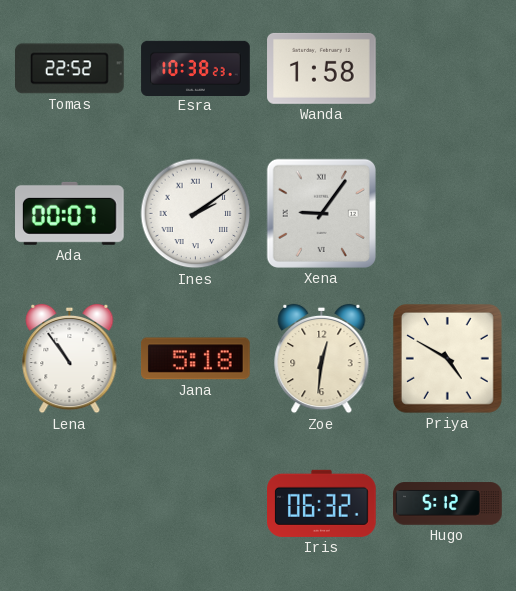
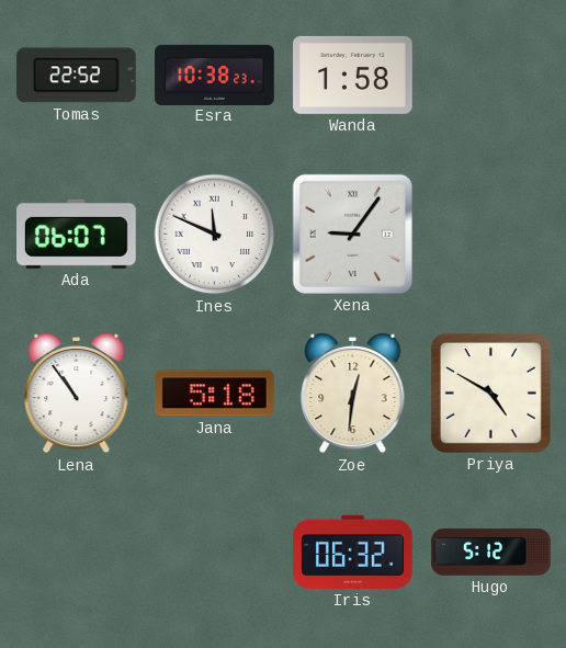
Ada: 00:07 -> 06:07
Ines: 2:09 -> 11:49
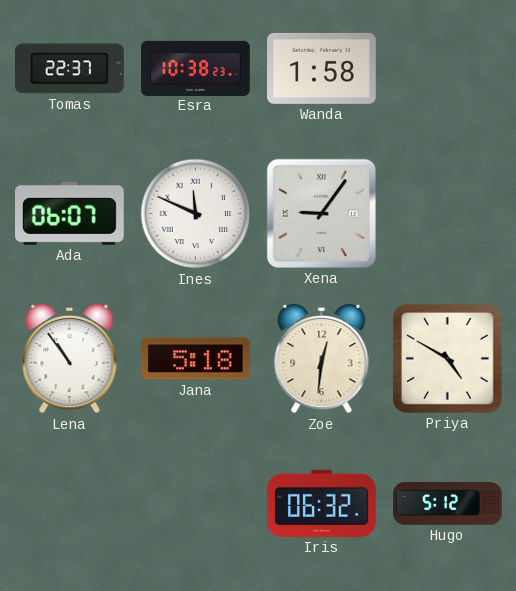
Tomas: 22:52 -> 22:37
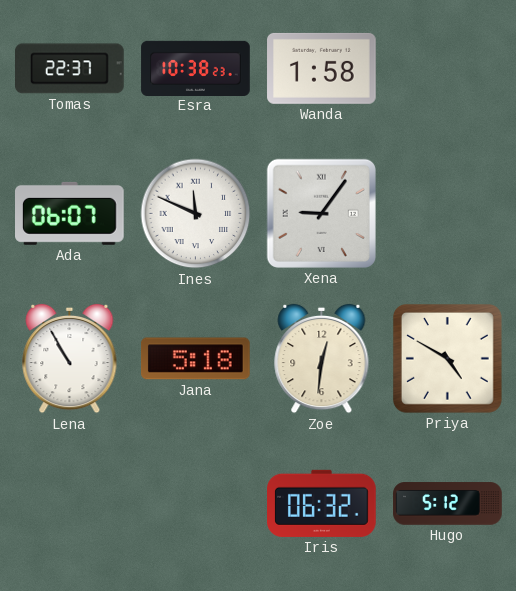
Lena: 10:54 -> 10:55
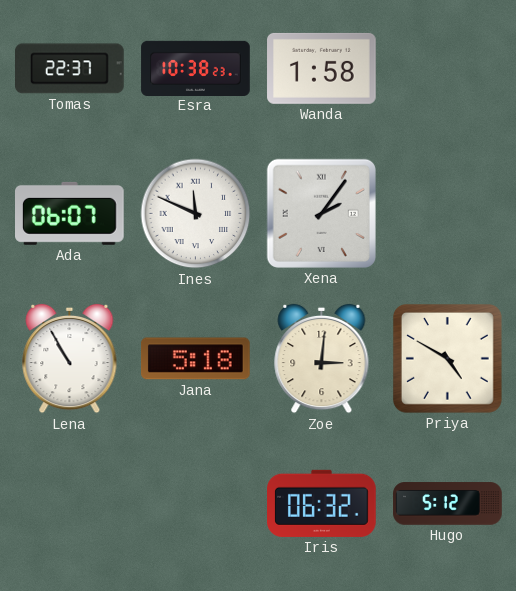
Xena: 9:06 -> 2:06
Zoe: 12:31 -> 3:01
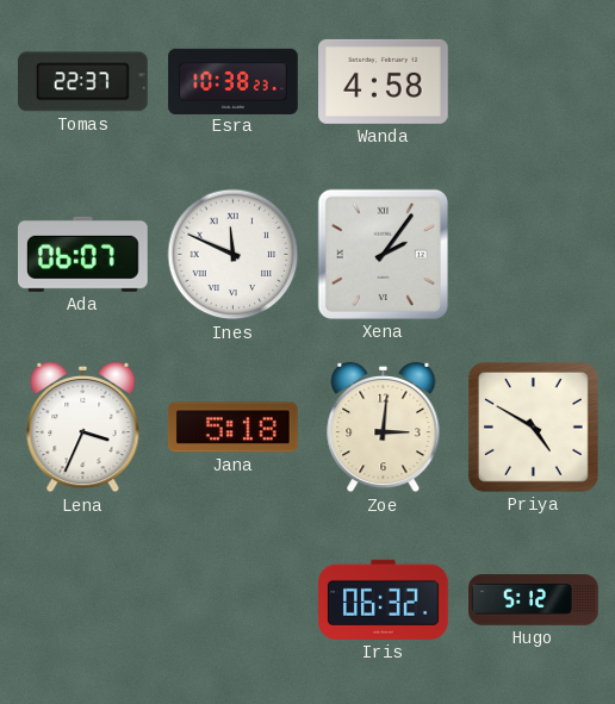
Wanda: 1:58 -> 4:58
Lena: 10:55 -> 3:34
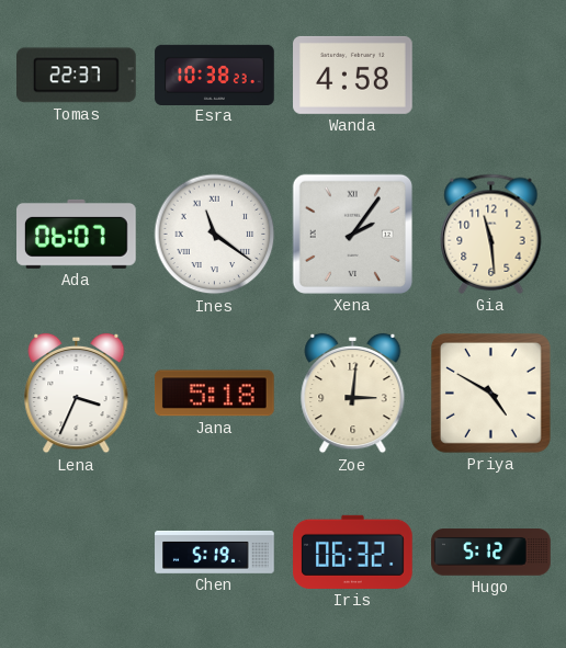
Ines: 11:49 -> 11:21
Gia: none -> 11:29
Chen: none -> 5:19
